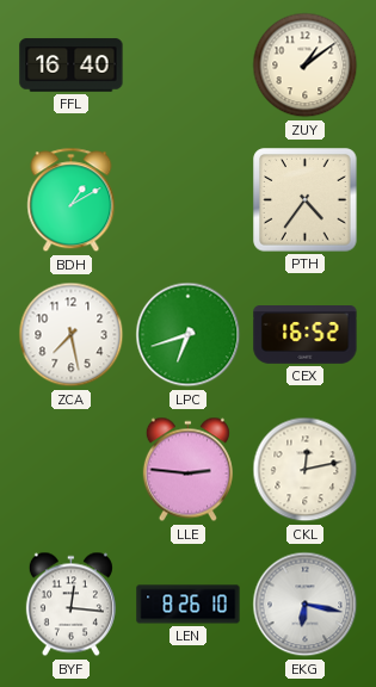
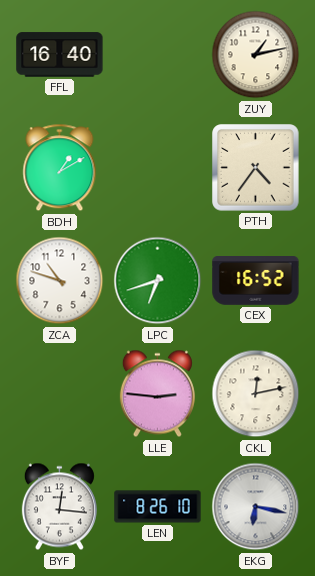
ZUY: 1:09 -> 1:13
ZCA: 7:28 -> 10:48
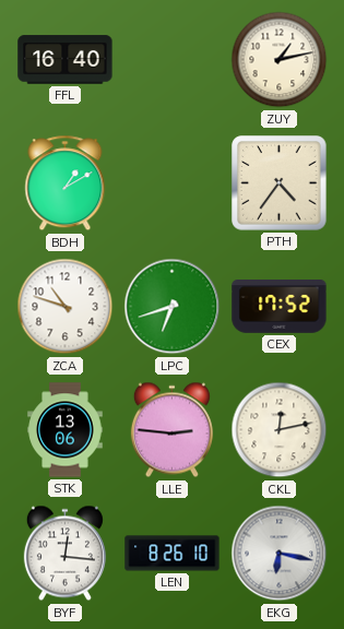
CEX: 16:52 -> 17:52
STK: none -> 13:06
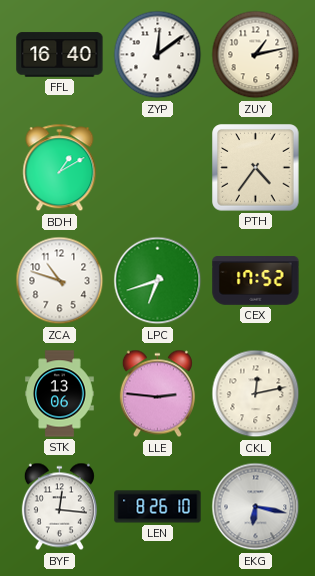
ZYP: none -> 12:09
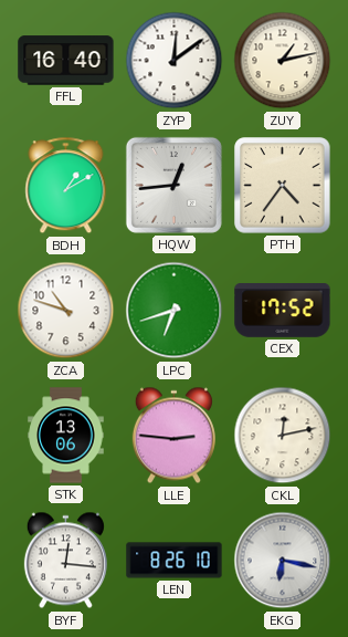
HQW: none -> 12:44
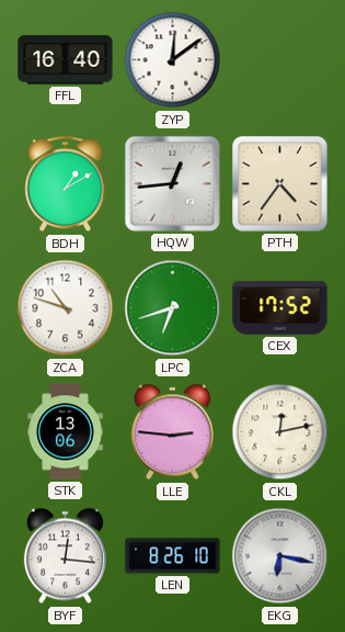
ZUY: 1:13 -> none
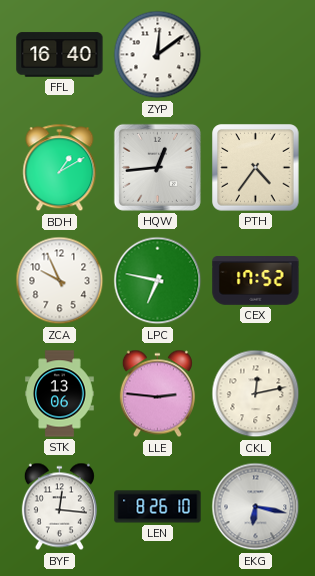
ZCA: 10:48 -> 9:56
LPC: 6:42 -> 6:47
